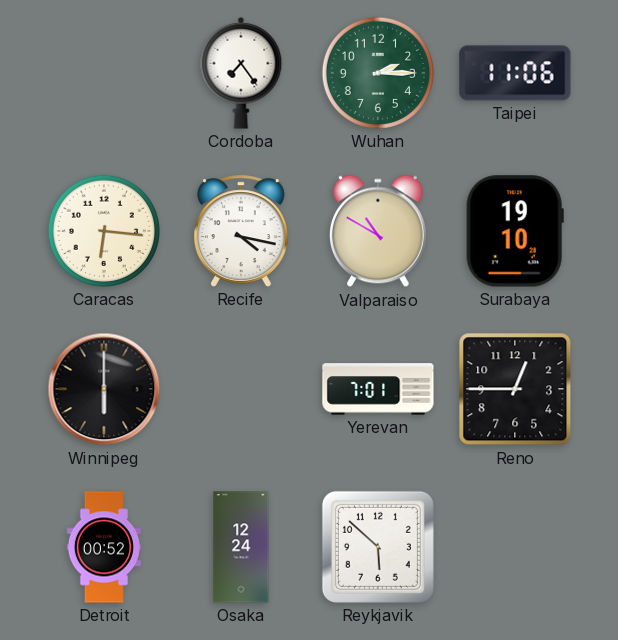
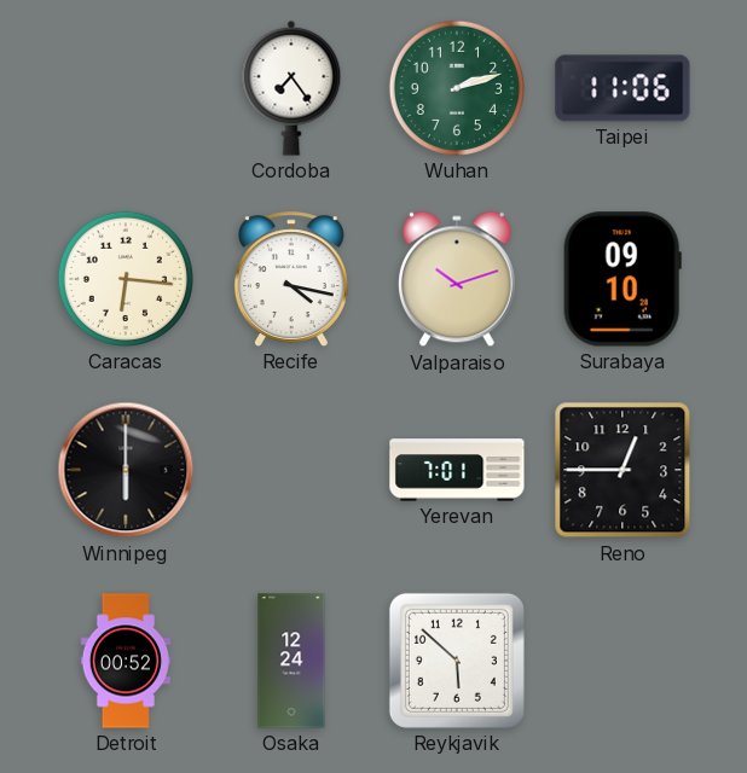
Wuhan: 2:15 -> 2:12
Valparaiso: 10:50 -> 10:12
Surabaya: 19:10 -> 09:10
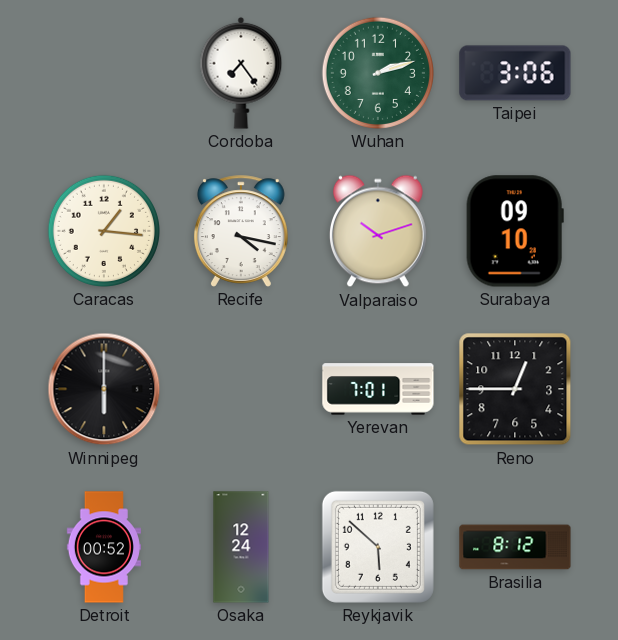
Taipei: 11:06 -> 3:06
Caracas: 6:16 -> 1:16
Brasilia: none -> 8:12
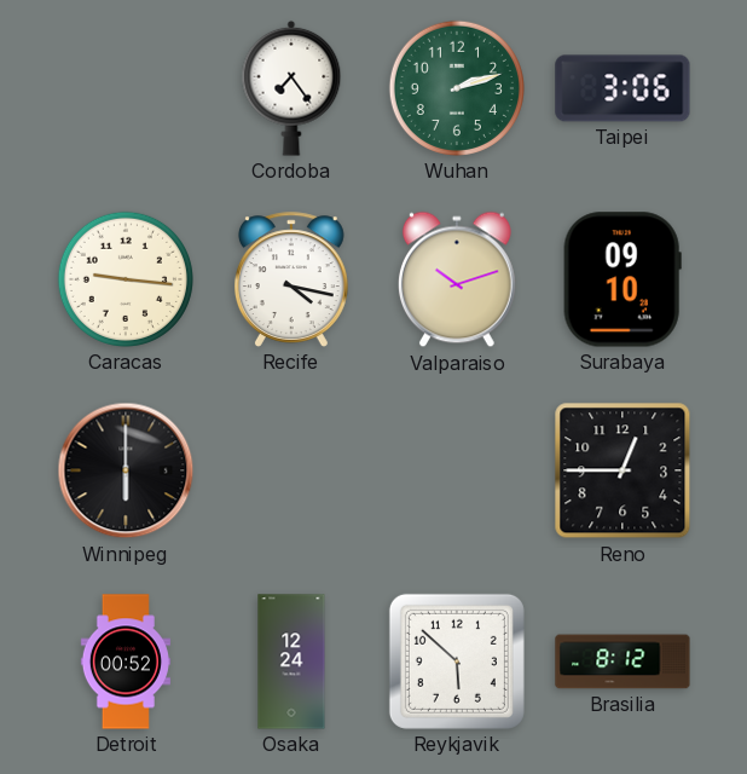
Caracas: 1:16 -> 9:16
Yerevan: 7:01 -> none
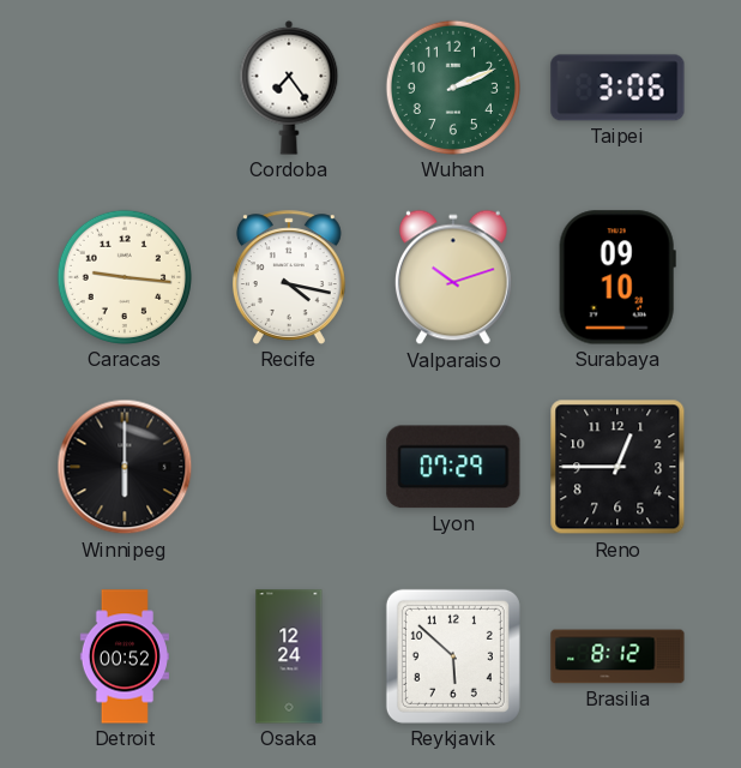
Wuhan: 2:12 -> 2:11
Lyon: none -> 07:29
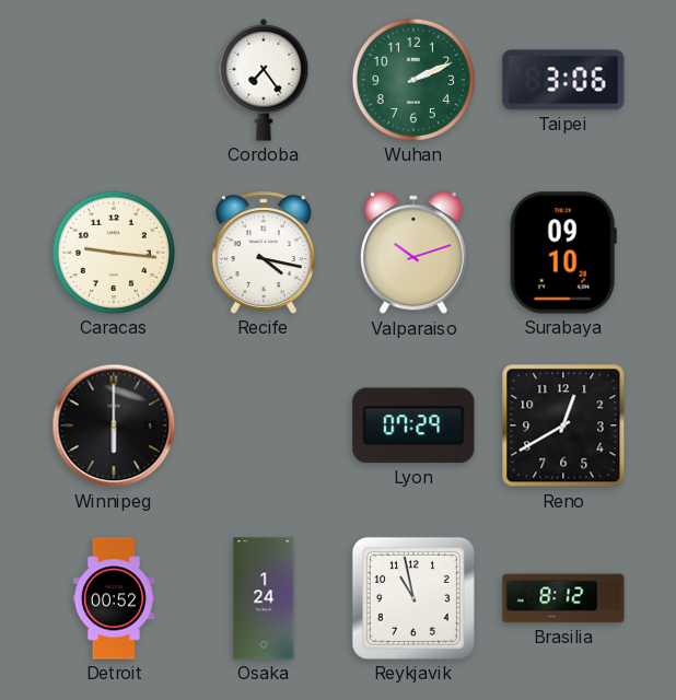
Reno: 12:45 -> 12:40
Osaka: 12:24 -> 1:24
Reykjavik: 5:52 -> 10:58
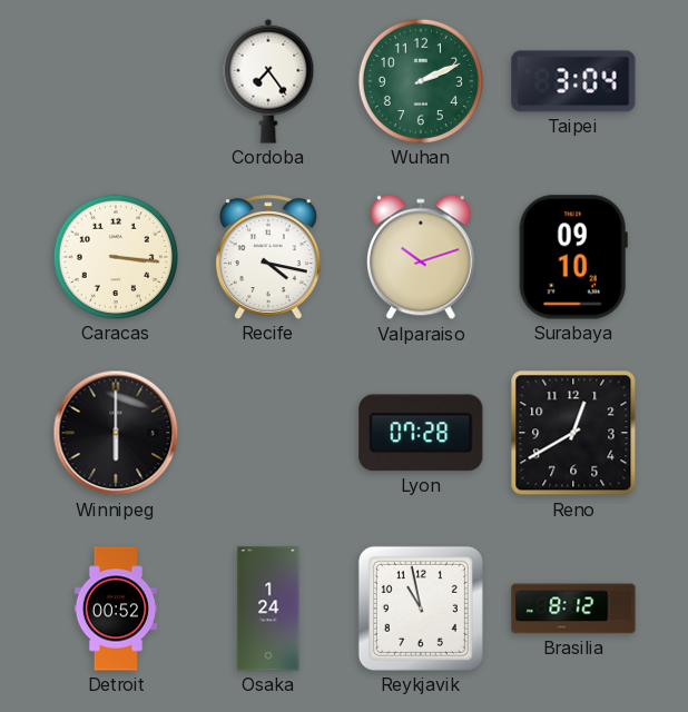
Taipei: 3:06 -> 3:04
Caracas: 9:16 -> 3:16
Lyon: 07:29 -> 07:28
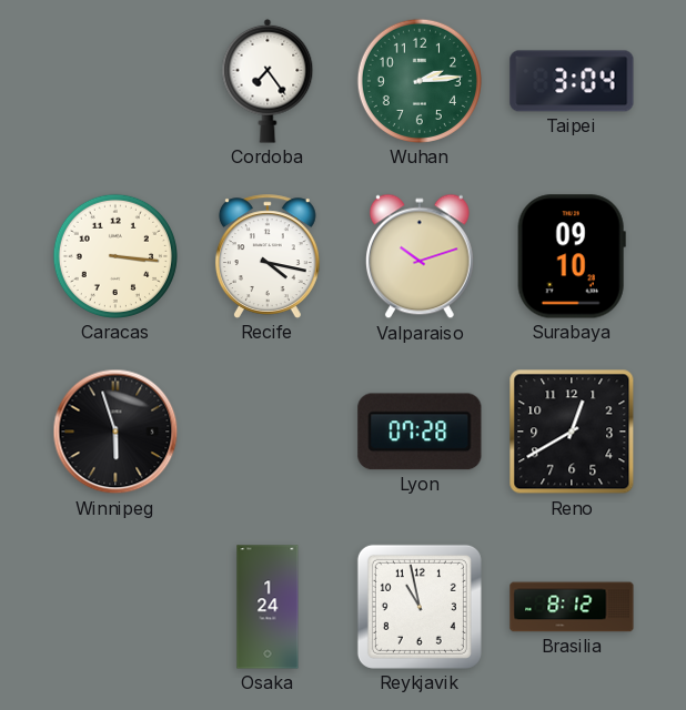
Wuhan: 2:11 -> 2:14
Winnipeg: 6:00 -> 5:57
Detroit: 00:52 -> none
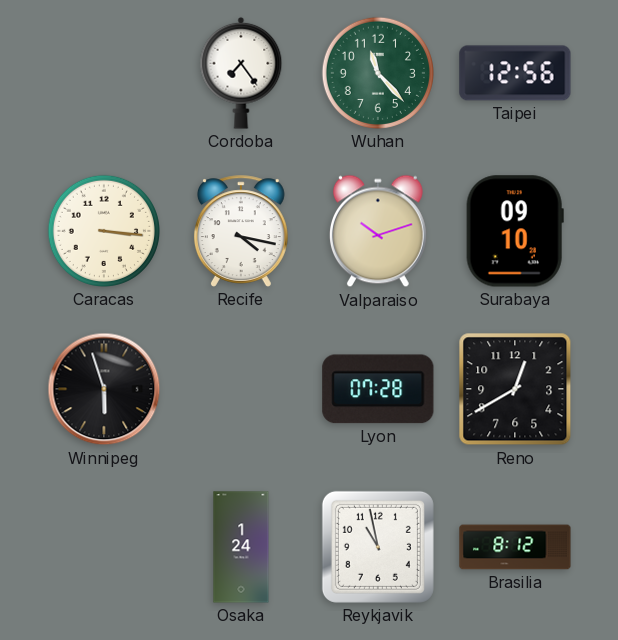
Wuhan: 2:14 -> 11:23
Taipei: 3:04 -> 12:56
